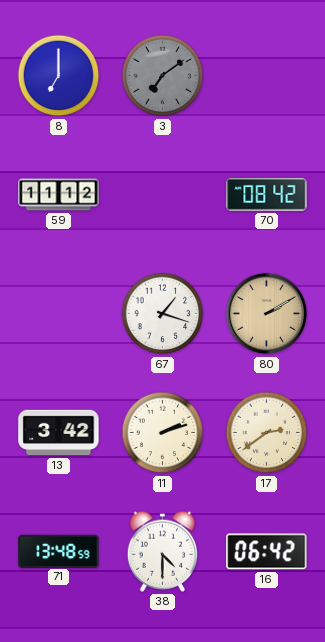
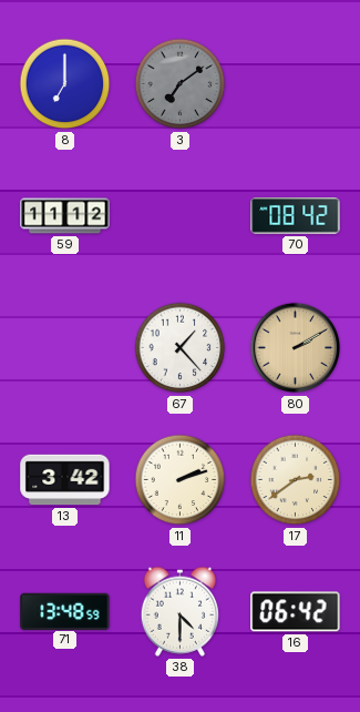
67: 1:18 -> 1:23
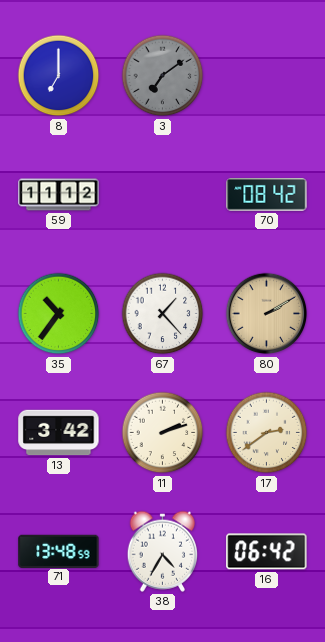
35: none -> 10:36
38: 4:30 -> 4:35
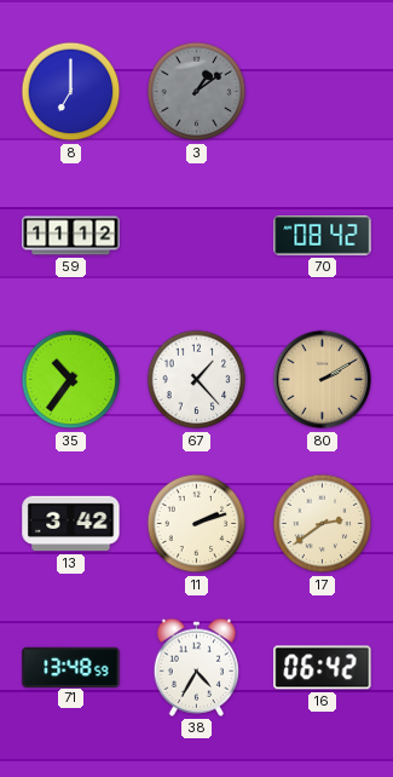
3: 7:09 -> 1:09
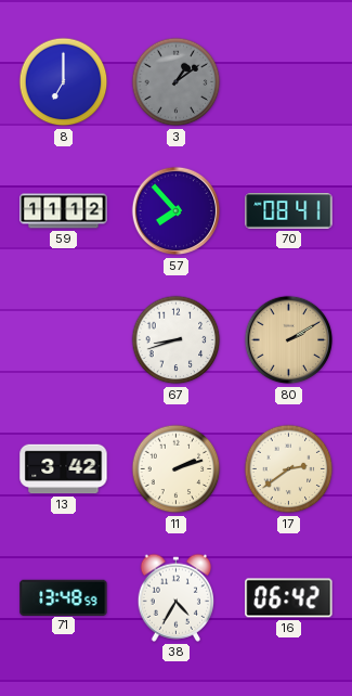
57: none -> 7:53
70: 08:42 -> 08:41
35: 10:36 -> none
67: 1:23 -> 8:42
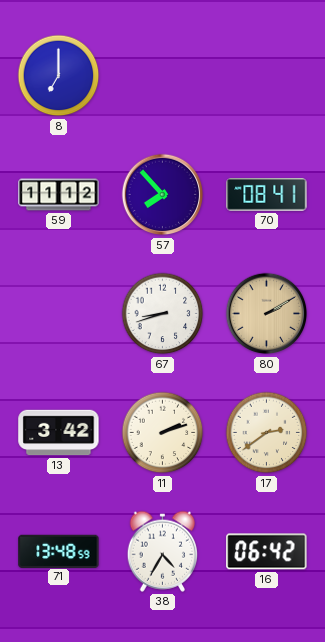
3: 1:09 -> none
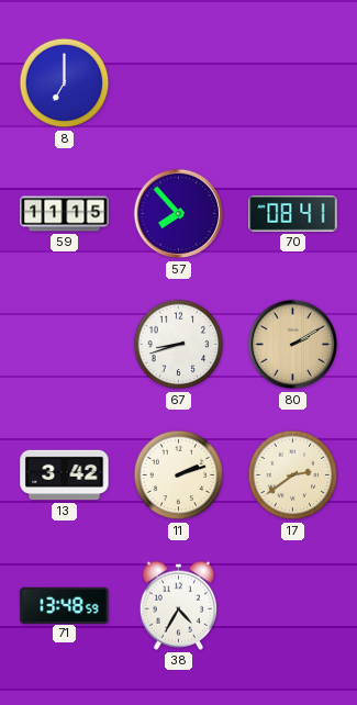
59: 11:12 -> 11:15
16: 06:42 -> none
